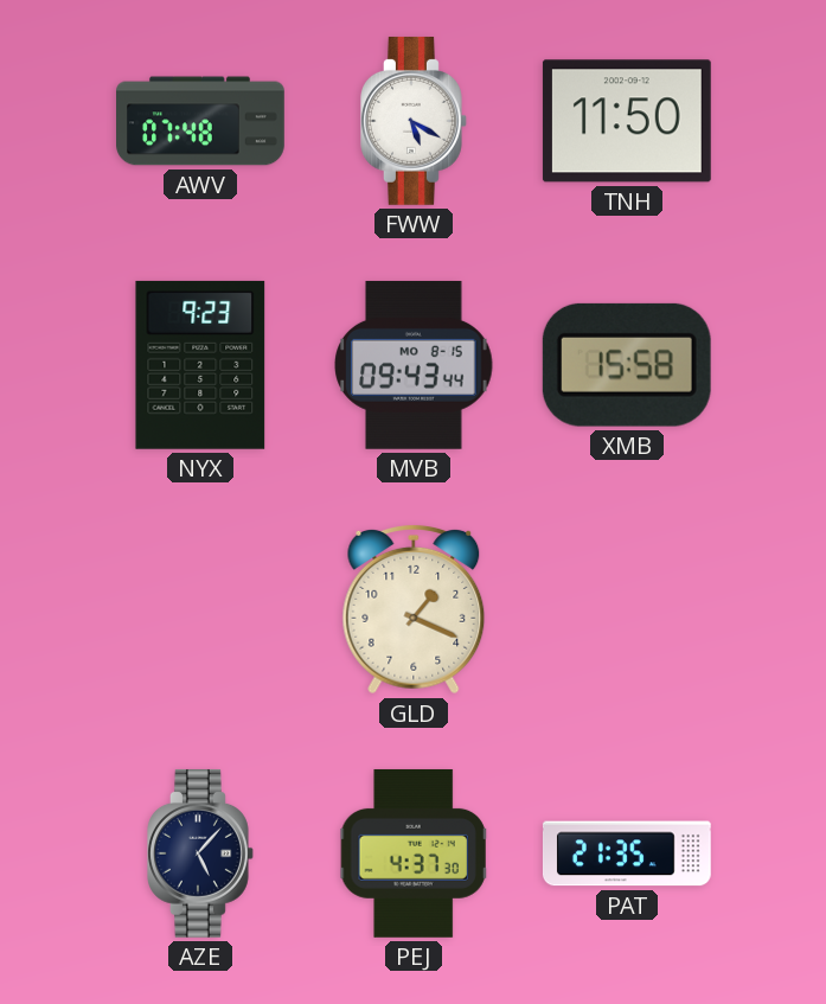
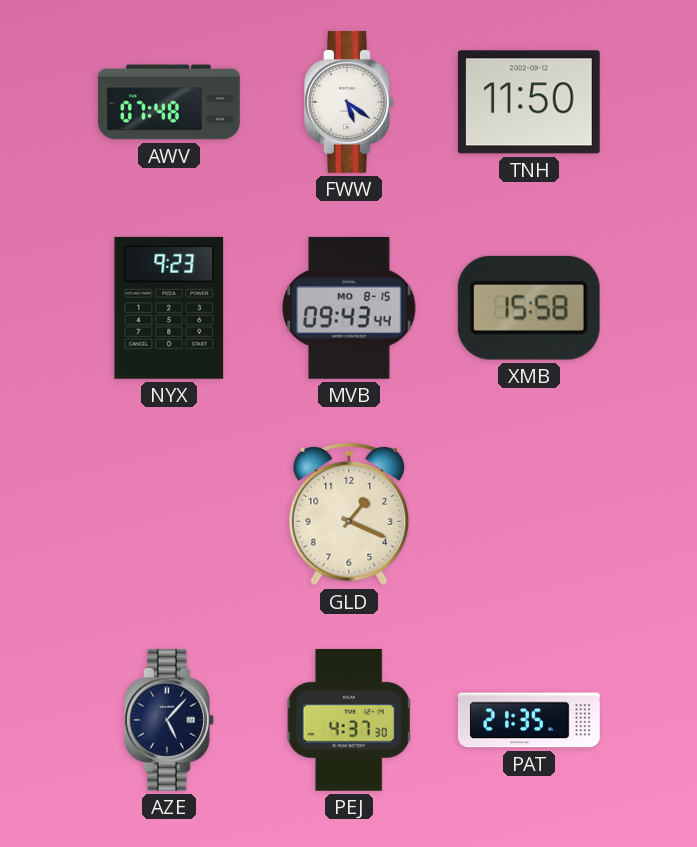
FWW: 5:20 -> 5:21
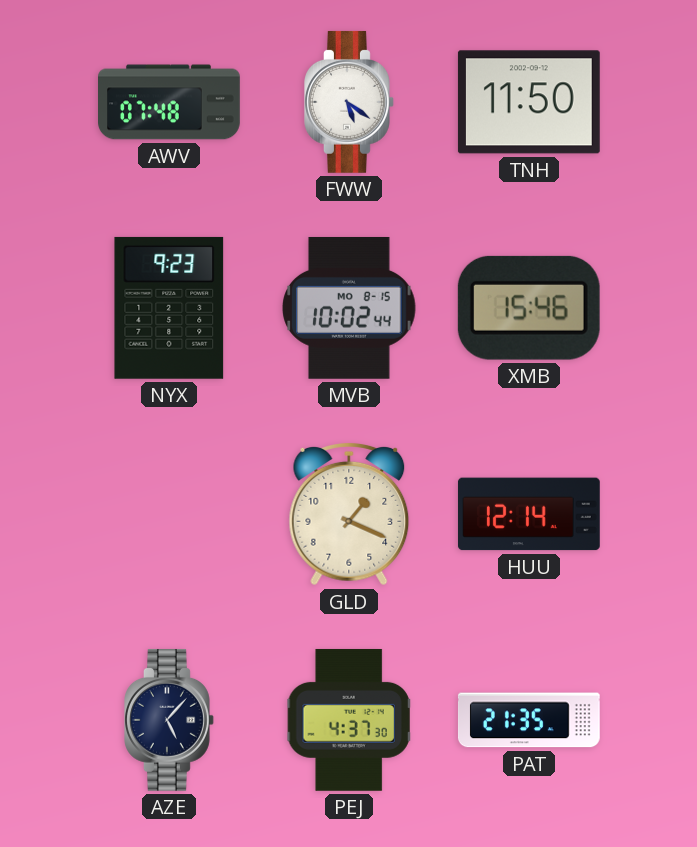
MVB: 09:43 -> 10:02
XMB: 15:58 -> 15:46
HUU: none -> 12:14
